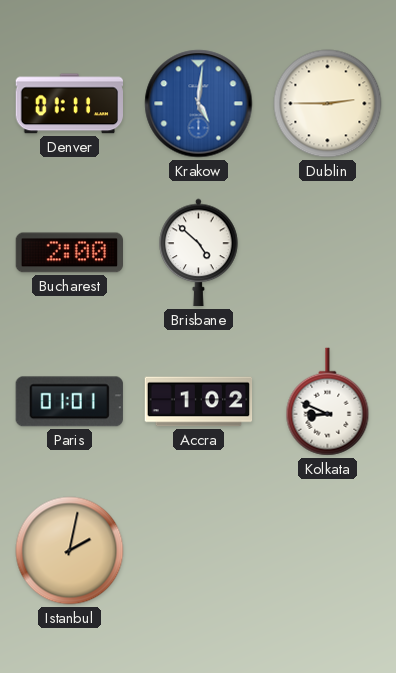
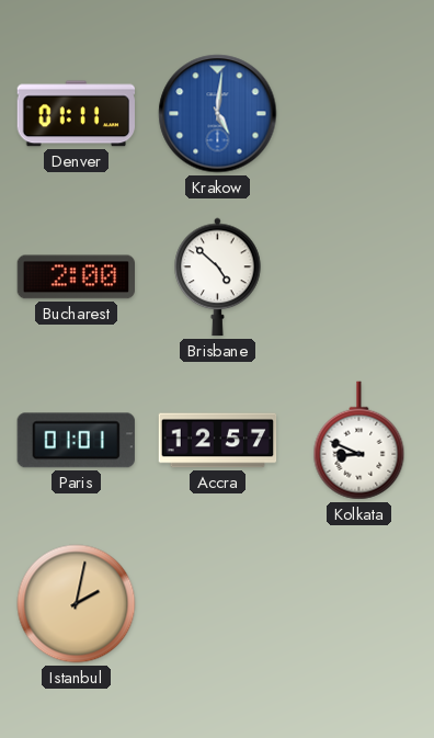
Dublin: 2:45 -> none
Accra: 1:02 -> 12:57
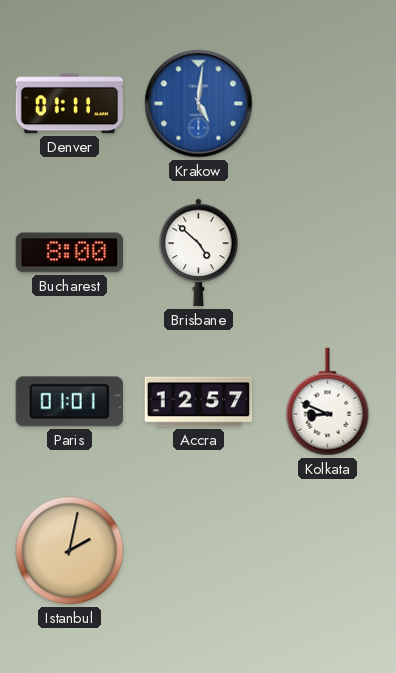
Bucharest: 2:00 -> 8:00
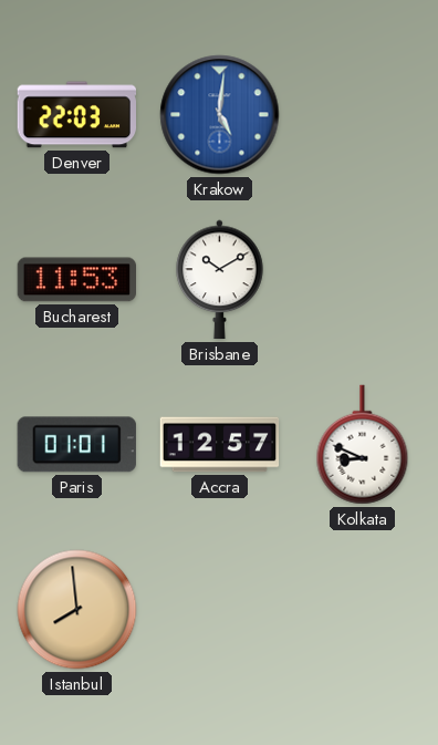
Denver: 01:11 -> 22:03
Bucharest: 8:00 -> 11:53
Brisbane: 4:52 -> 10:10
Istanbul: 2:02 -> 7:59
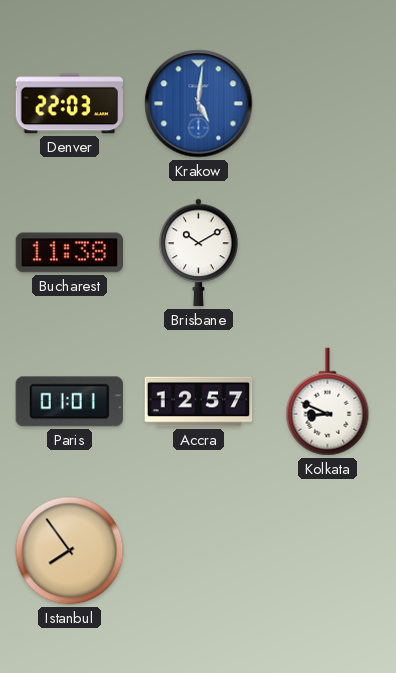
Bucharest: 11:53 -> 11:38
Istanbul: 7:59 -> 7:54
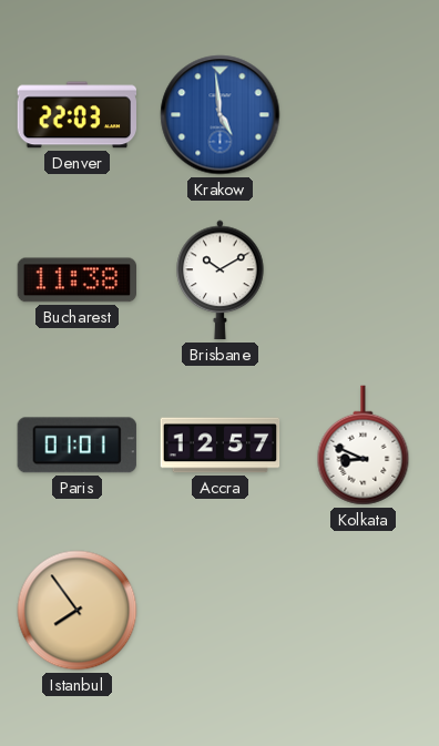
Krakow: 5:01 -> 4:59
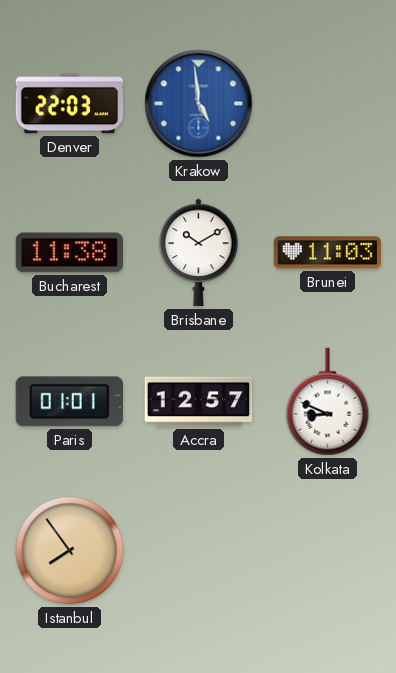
Brunei: none -> 11:03
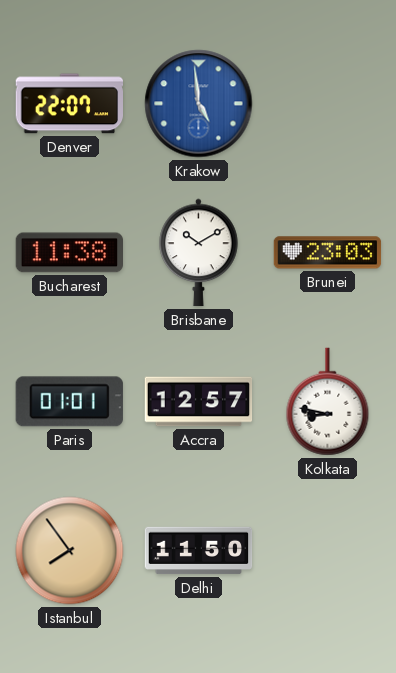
Denver: 22:03 -> 22:07
Brunei: 11:03 -> 23:03
Kolkata: 8:49 -> 8:47
Delhi: none -> 11:50
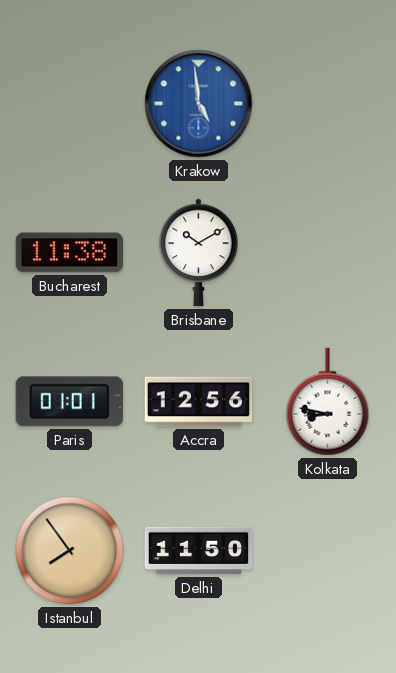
Denver: 22:07 -> none
Brunei: 23:03 -> none
Accra: 12:57 -> 12:56
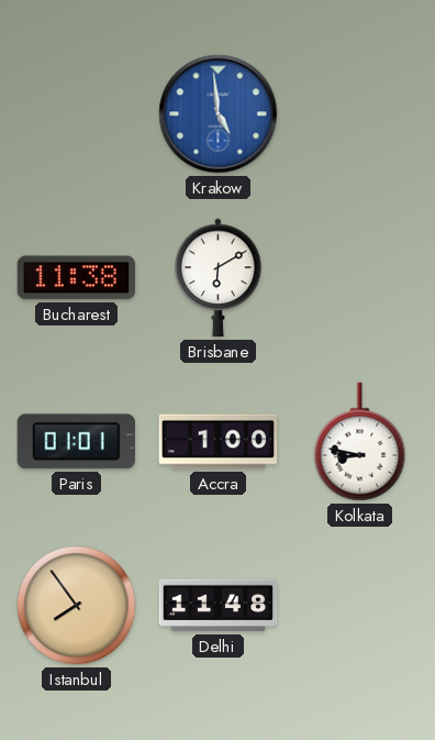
Brisbane: 10:10 -> 6:10
Accra: 12:56 -> 1:00
Delhi: 11:50 -> 11:48
